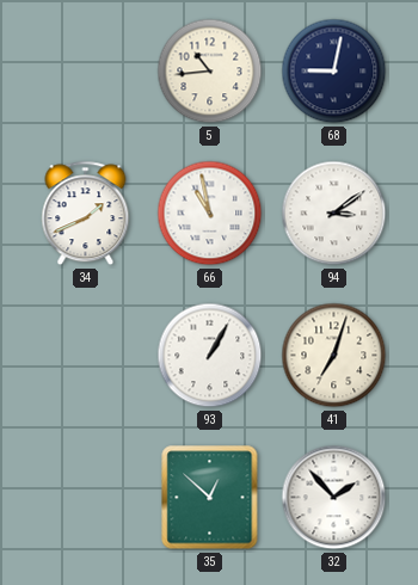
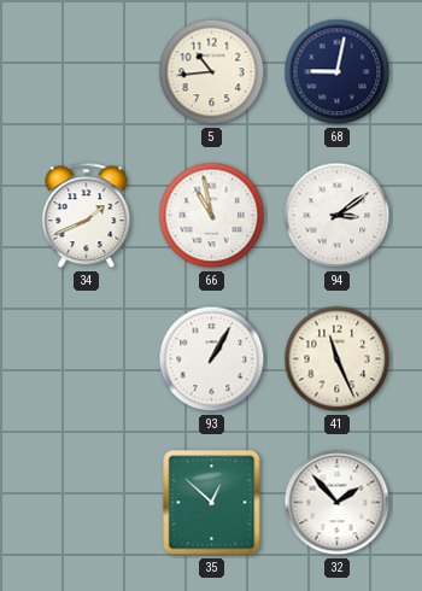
41: 7:03 -> 11:26
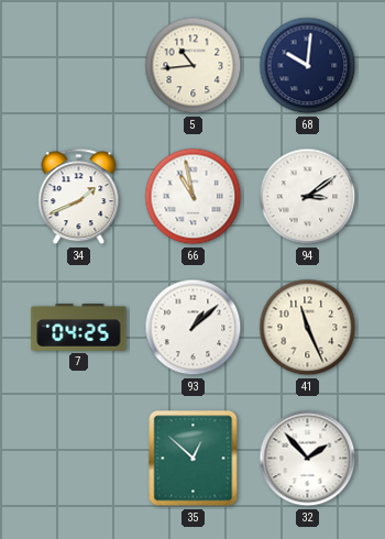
68: 9:02 -> 10:01
7: none -> 04:25
93: 1:05 -> 1:08
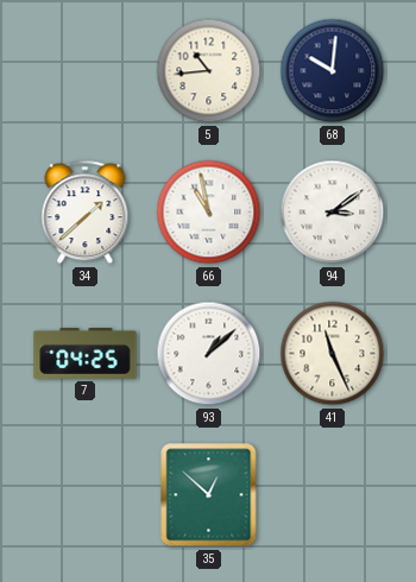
34: 1:41 -> 1:38
32: 1:53 -> none
